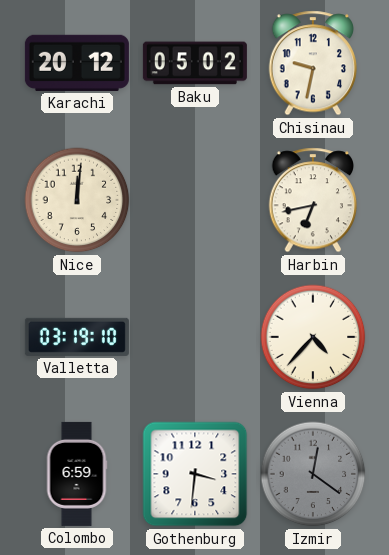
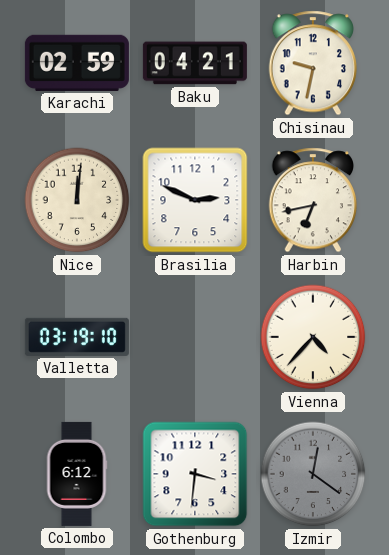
Karachi: 20:12 -> 02:59
Baku: 05:02 -> 04:21
Brasilia: none -> 2:49
Colombo: 6:59 -> 6:12
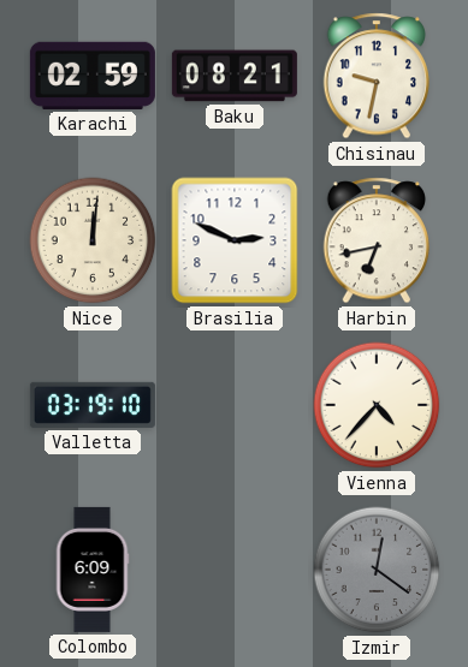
Baku: 04:21 -> 08:21
Colombo: 6:12 -> 6:09
Gothenburg: 3:31 -> none
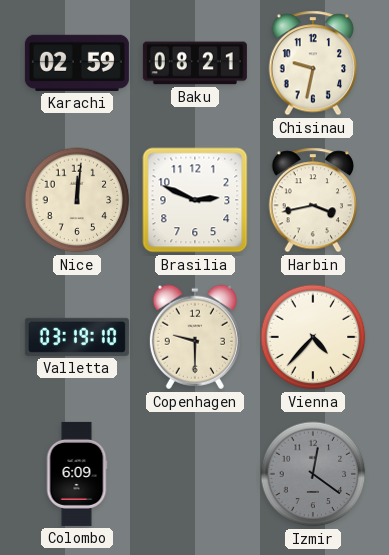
Harbin: 6:43 -> 3:43
Copenhagen: none -> 9:30
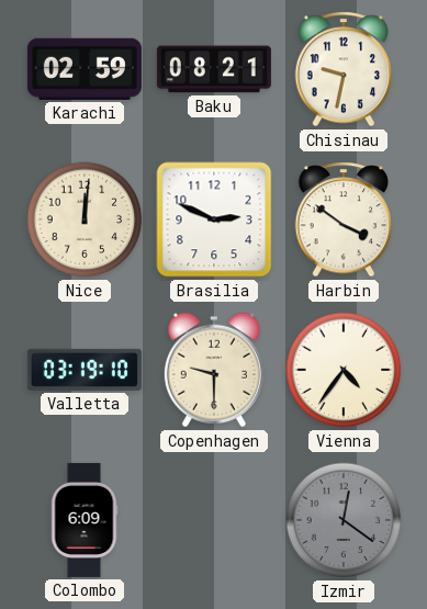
Harbin: 3:43 -> 3:51
Vienna: 4:37 -> 4:36
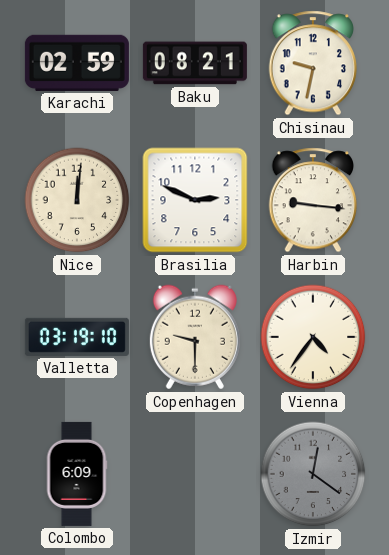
Harbin: 3:51 -> 9:16
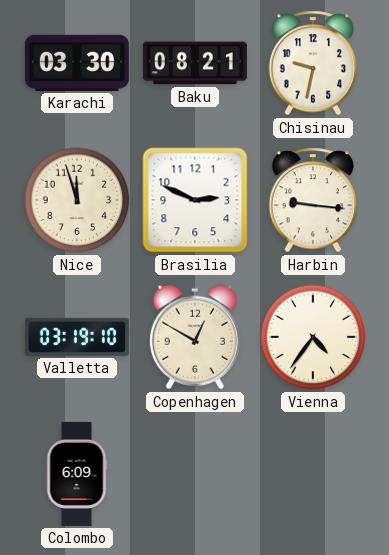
Karachi: 02:59 -> 03:30
Nice: 12:01 -> 11:57
Copenhagen: 9:30 -> 12:50
Izmir: 12:21 -> none
